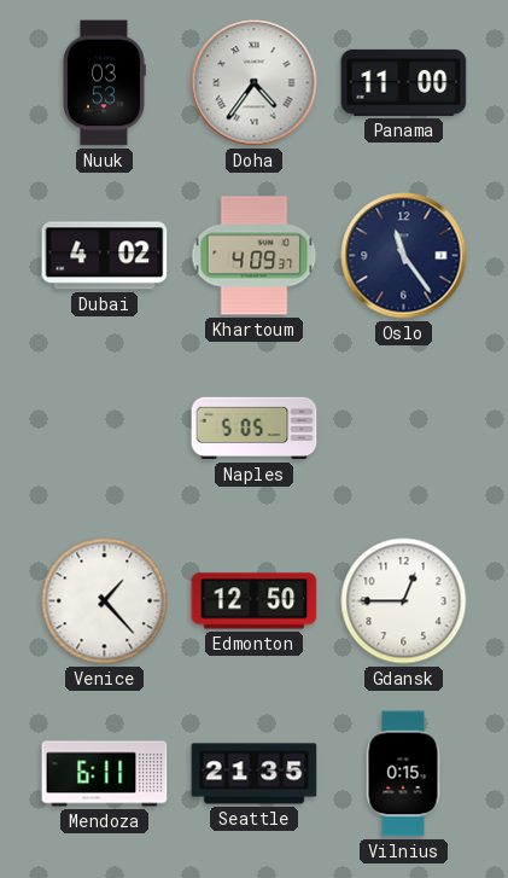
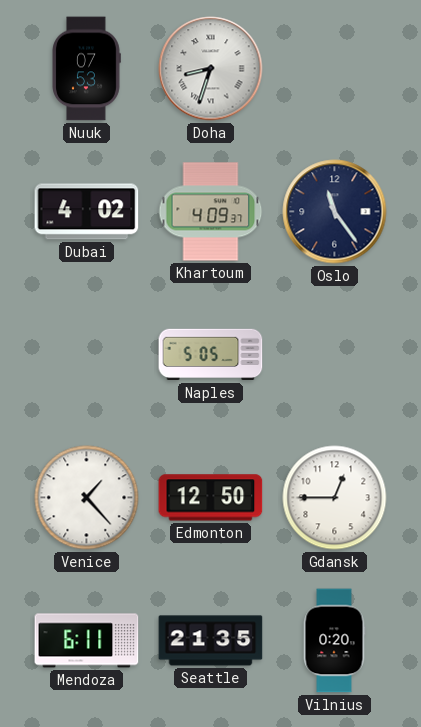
Nuuk: 03:53 -> 07:53
Doha: 4:36 -> 8:33
Panama: 11:00 -> none
Vilnius: 0:15 -> 0:20
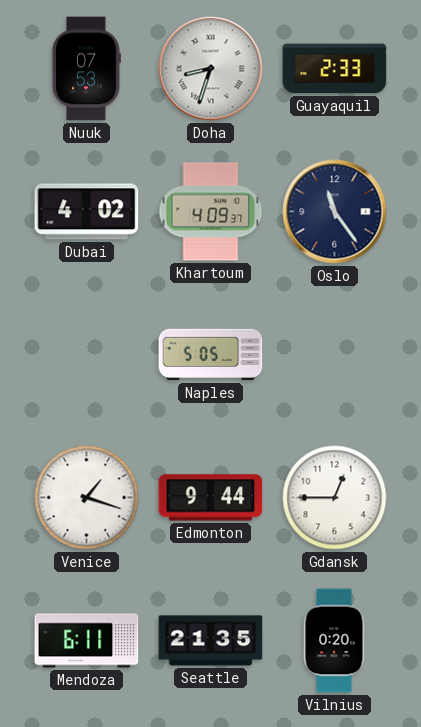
Guayaquil: none -> 2:33
Venice: 1:23 -> 1:18
Edmonton: 12:50 -> 9:44
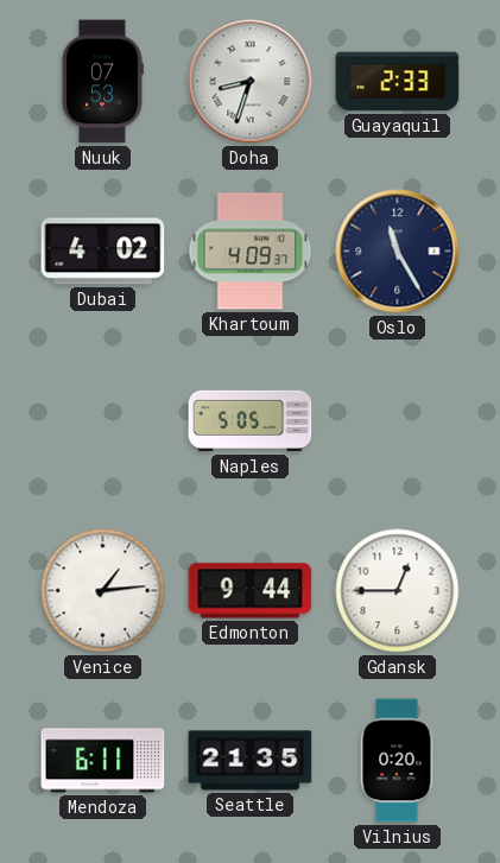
Oslo: 11:24 -> 11:25
Venice: 1:18 -> 1:14
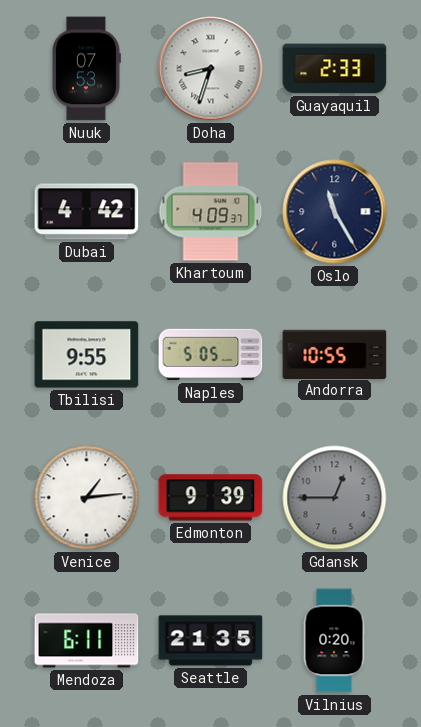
Dubai: 4:02 -> 4:42
Tbilisi: none -> 9:55
Andorra: none -> 10:55
Edmonton: 9:44 -> 9:39
Gdansk dial: white -> grey
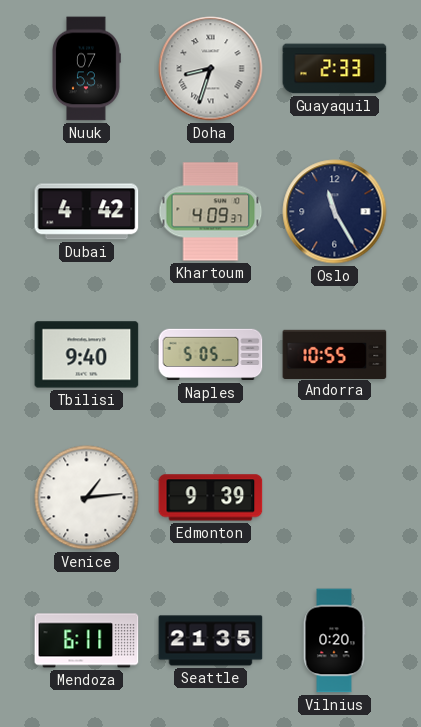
Tbilisi: 9:55 -> 9:40
Gdansk: 12:45 -> none
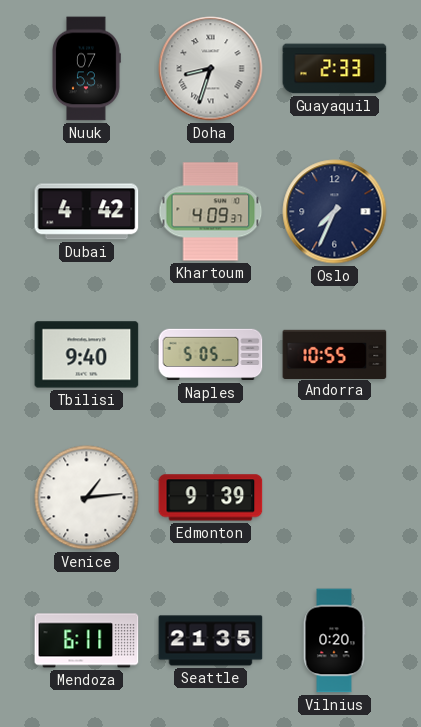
Oslo: 11:25 -> 7:34
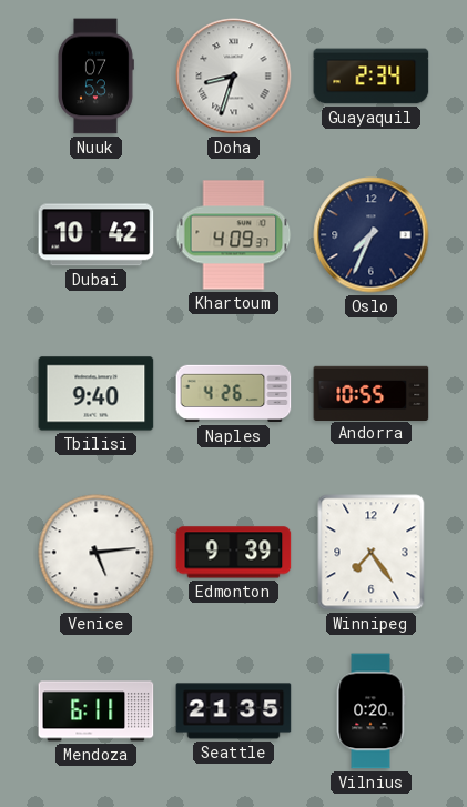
Guayaquil: 2:33 -> 2:34
Dubai: 4:42 -> 10:42
Naples: 5:05 -> 4:26
Venice: 1:14 -> 5:14
Winnipeg: none -> 7:24
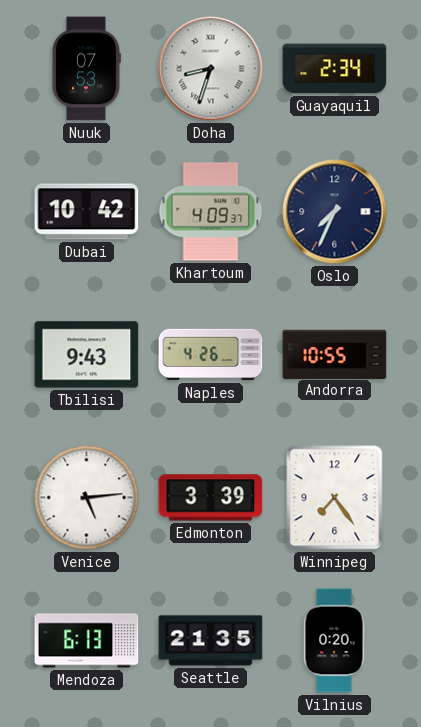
Tbilisi: 9:40 -> 9:43
Edmonton: 9:39 -> 3:39
Mendoza: 6:11 -> 6:13
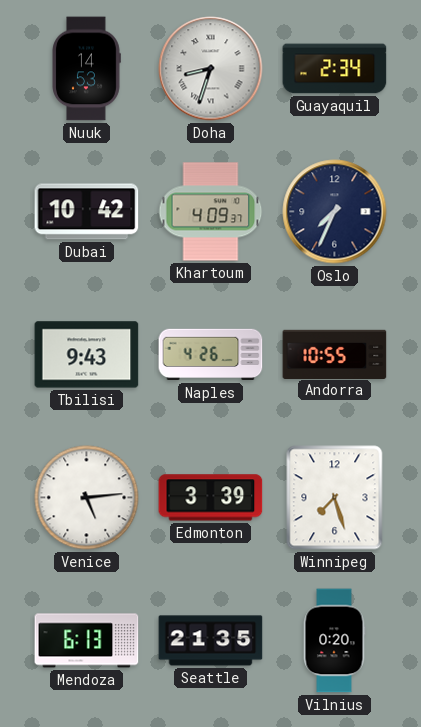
Nuuk: 07:53 -> 14:53
Winnipeg: 7:24 -> 7:27
